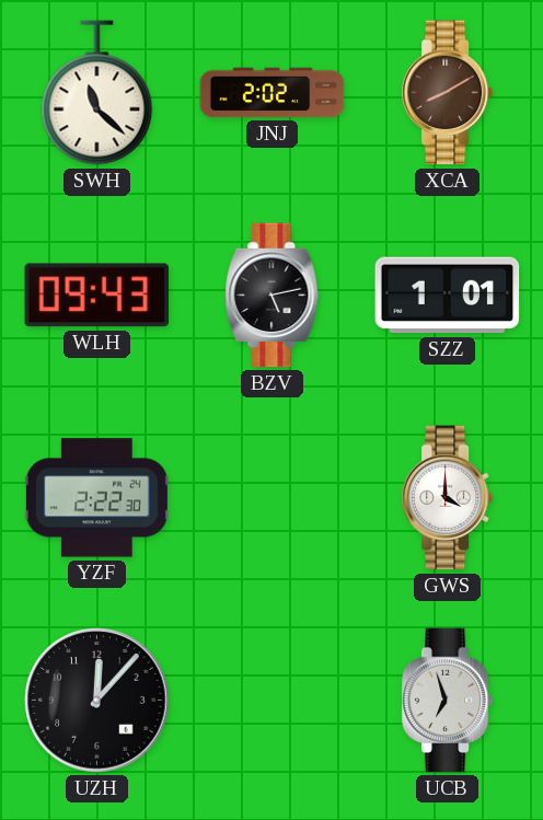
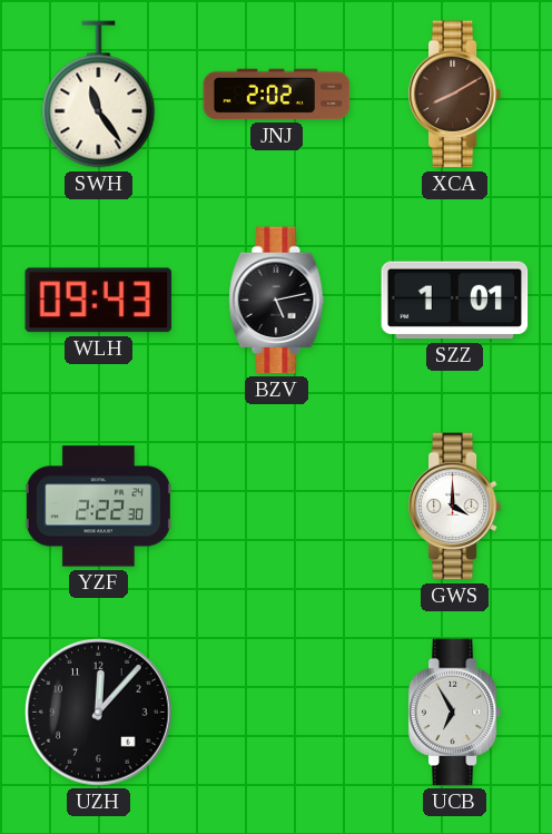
SWH: 11:22 -> 11:24
UCB: 6:57 -> 6:55
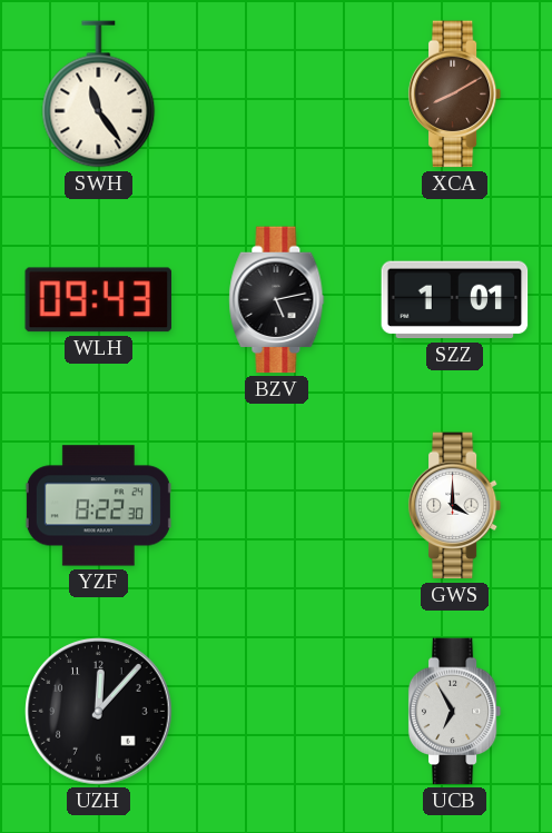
JNJ: 2:02 -> none
YZF: 2:22 -> 8:22
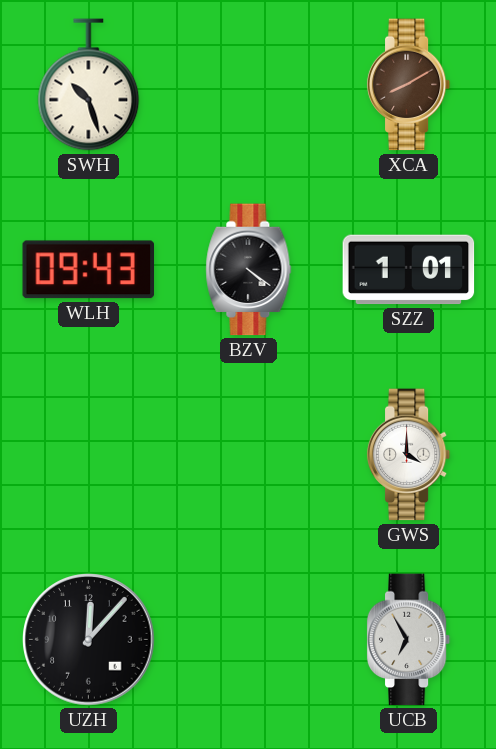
SWH: 11:24 -> 10:27
BZV: 5:13 -> 4:21
YZF: 8:22 -> none
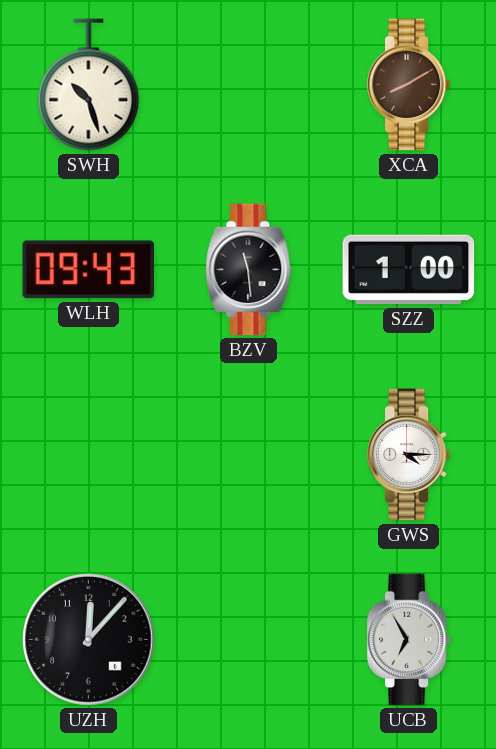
BZV: 4:21 -> 11:29
SZZ: 1:01 -> 1:00
GWS: 4:00 -> 4:15
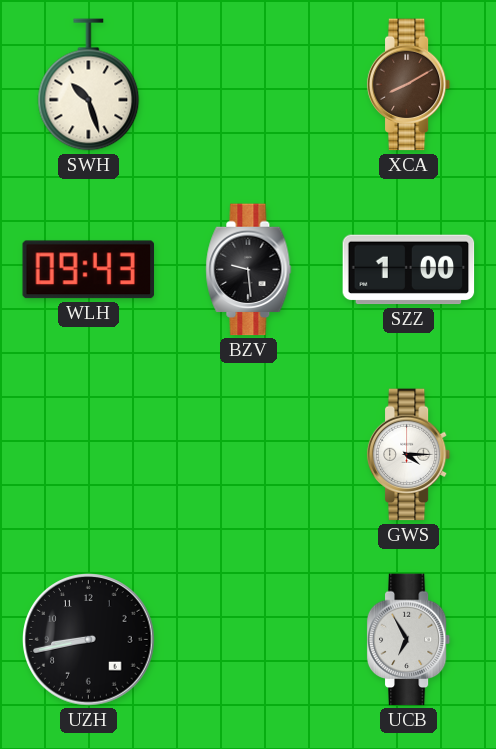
BZV: 11:29 -> 9:29
UZH: 12:07 -> 8:43
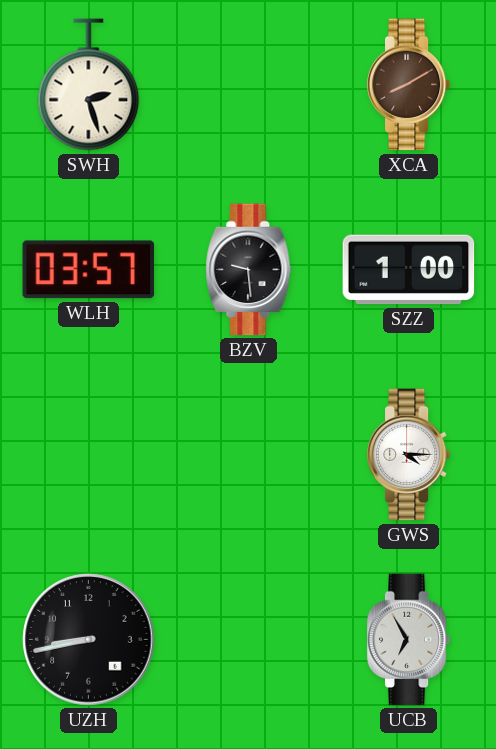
SWH: 10:27 -> 2:27
WLH: 09:43 -> 03:57
